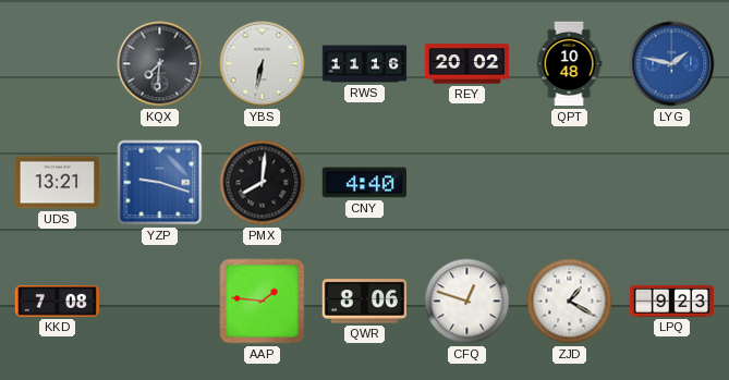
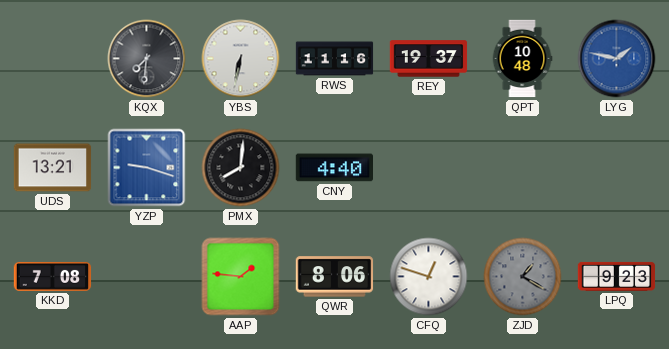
REY: 20:02 -> 19:37
ZJD dial: white -> grey
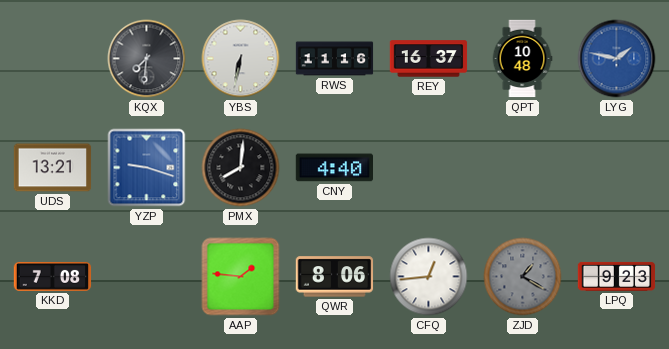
REY: 19:37 -> 16:37
CFQ: 12:48 -> 12:44
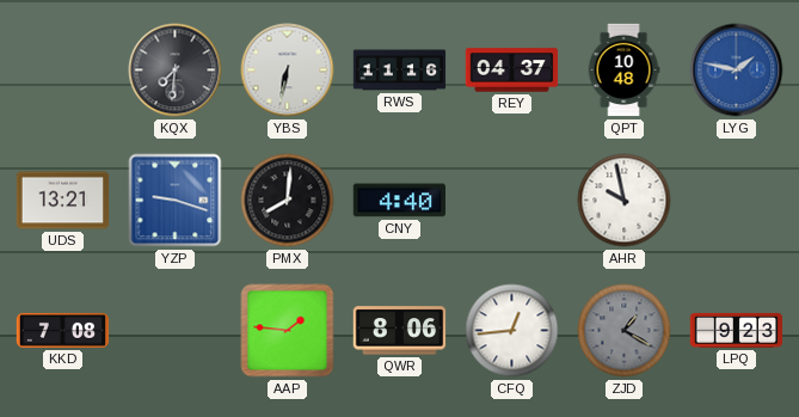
REY: 16:37 -> 04:37
AHR: none -> 9:58
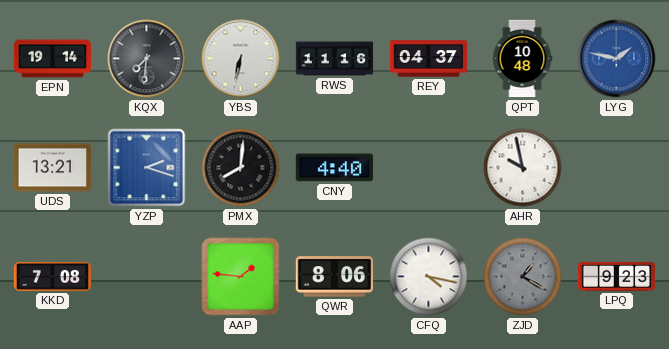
EPN: none -> 19:14
YZP: 9:18 -> 2:18
CFQ: 12:44 -> 4:17
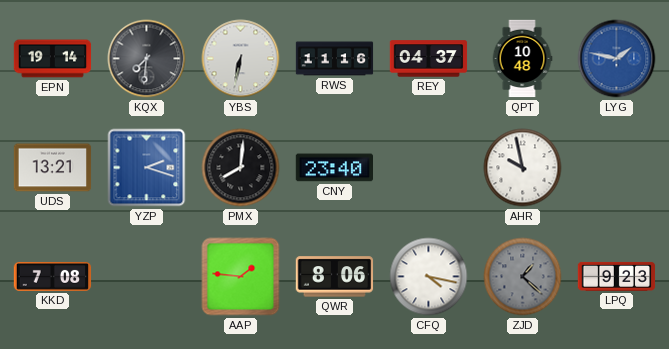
CNY: 4:40 -> 23:40
ZJD: 1:20 -> 1:22
